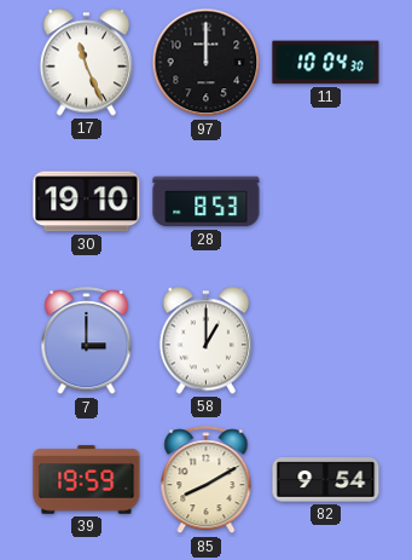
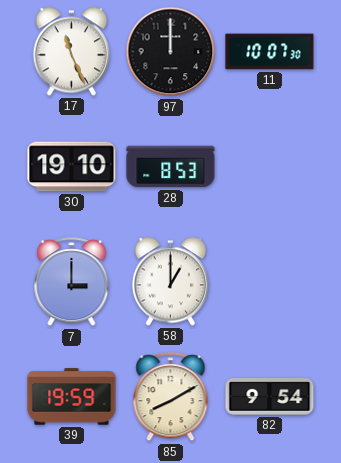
11: 10:04 -> 10:07
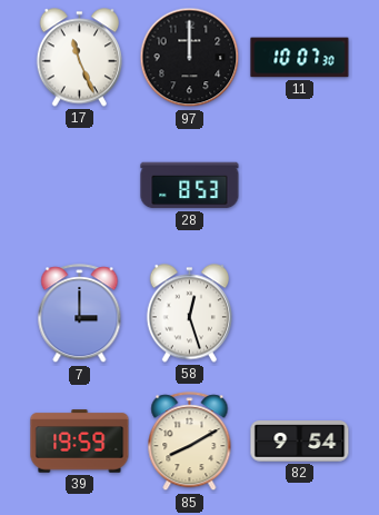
30: 19:10 -> none
58: 1:00 -> 12:27
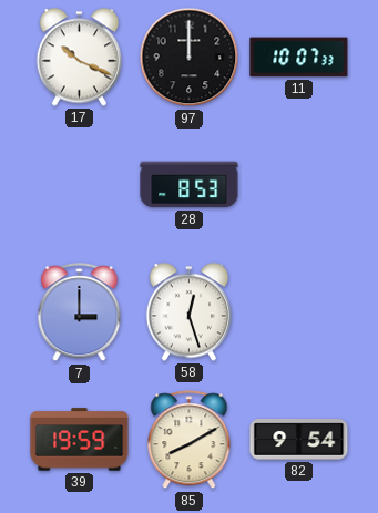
17: 11:26 -> 10:19
11: 10:07:30 -> 10:07:33
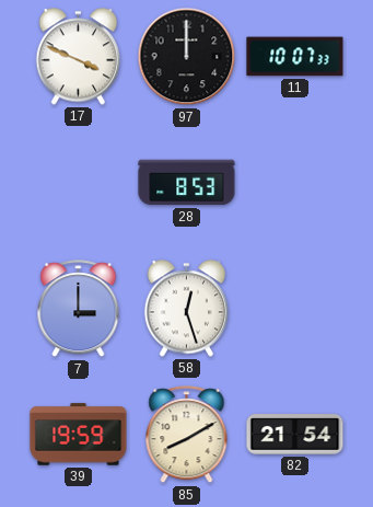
17: 10:19 -> 3:49
82: 9:54 -> 21:54
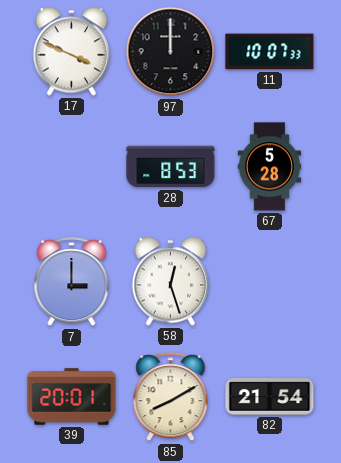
67: none -> 5:28
39: 19:59 -> 20:01
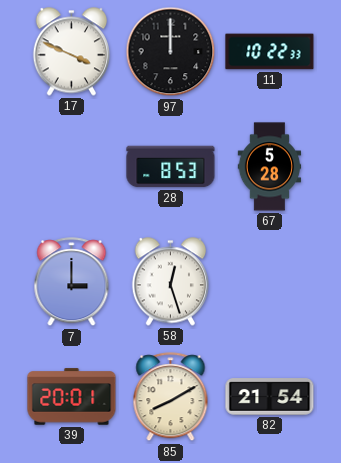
11: 10:07 -> 10:22
